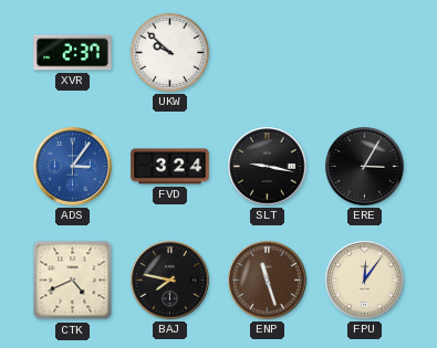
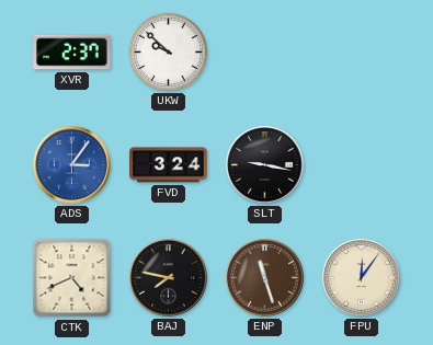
ERE: 3:05 -> none
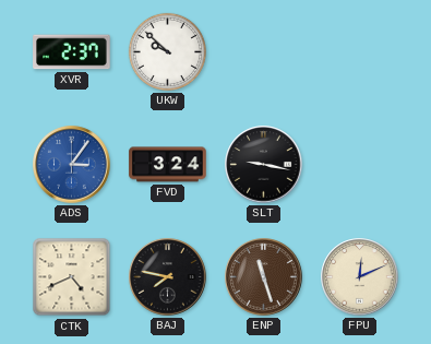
FPU: 12:06 -> 12:11
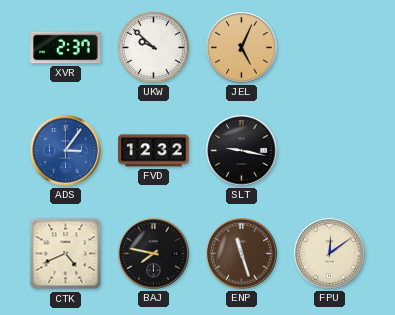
JEL: none -> 5:04
FVD: 3:24 -> 12:32
FPU: 12:11 -> 12:09
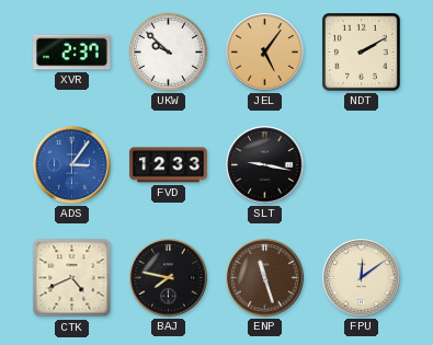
JEL: 5:04 -> 5:06
NDT: none -> 2:10
FVD: 12:32 -> 12:33
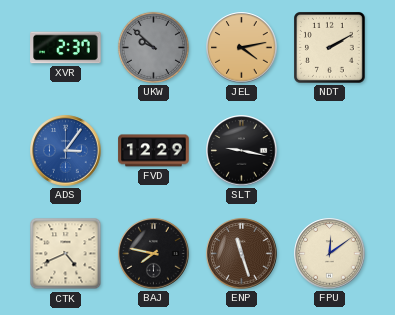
UKW dial: white -> grey
JEL: 5:06 -> 4:13
FVD: 12:33 -> 12:29
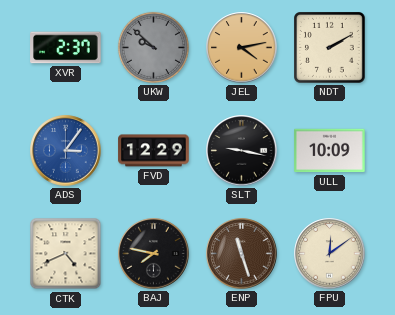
ULL: none -> 10:09
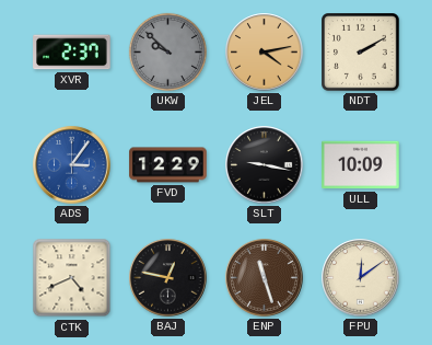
BAJ: 7:47 -> 12:47
